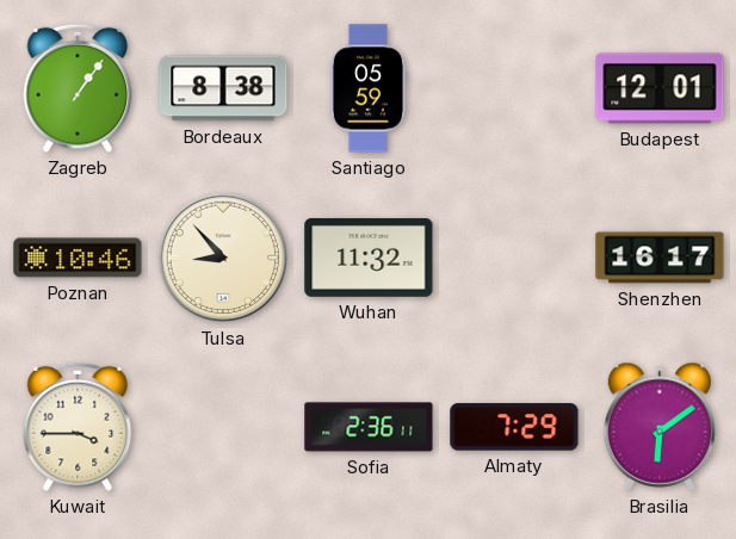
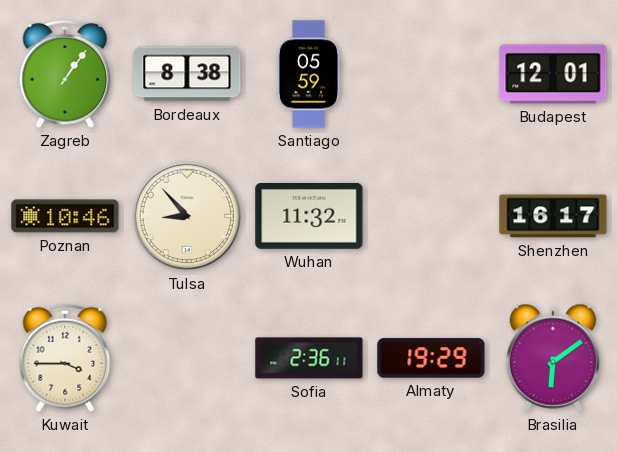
Almaty: 7:29 -> 19:29
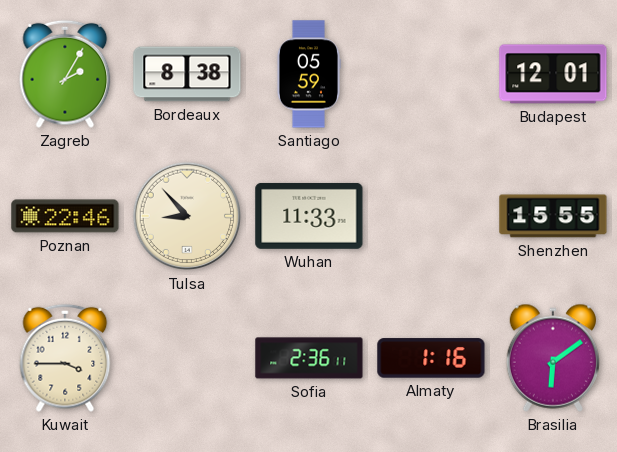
Zagreb: 1:06 -> 2:05
Poznan: 10:46 -> 22:46
Wuhan: 11:32 -> 11:33
Shenzhen: 16:17 -> 15:55
Almaty: 19:29 -> 1:16
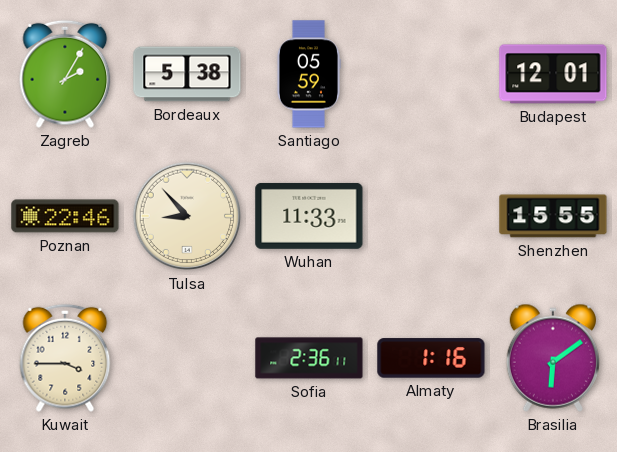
Bordeaux: 8:38 -> 5:38
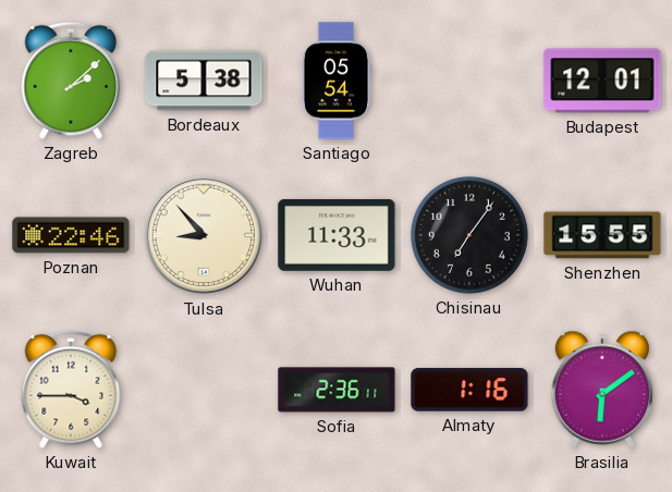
Zagreb: 2:05 -> 2:08
Santiago: 05:59 -> 05:54
Chisinau: none -> 7:06
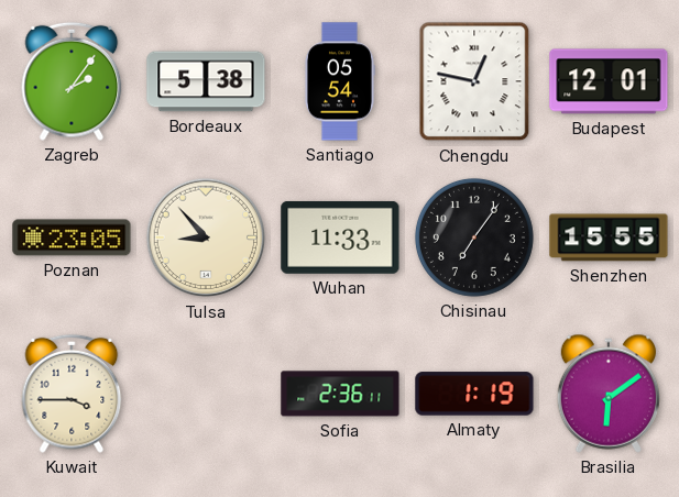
Zagreb: 2:08 -> 2:06
Chengdu: none -> 12:47
Poznan: 22:46 -> 23:05
Almaty: 1:16 -> 1:19
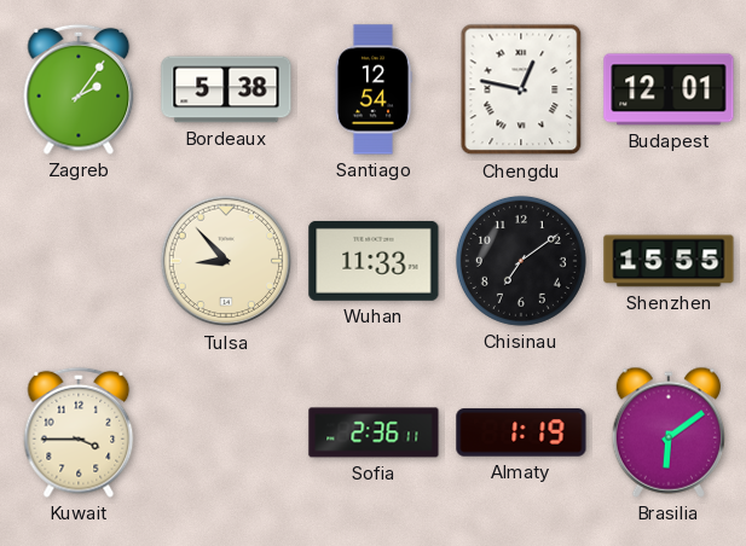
Santiago: 05:54 -> 12:54
Poznan: 23:05 -> none
Chisinau: 7:06 -> 7:09
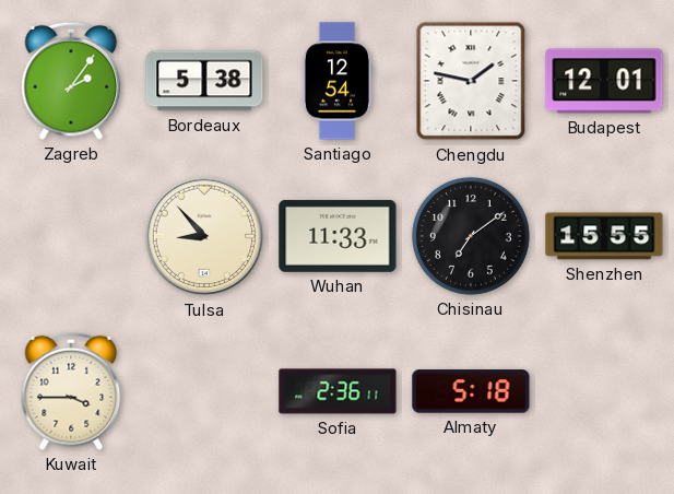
Chengdu: 12:47 -> 1:47
Almaty: 1:19 -> 5:18
Brasilia: 6:09 -> none
